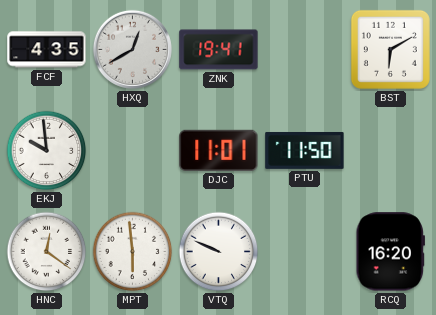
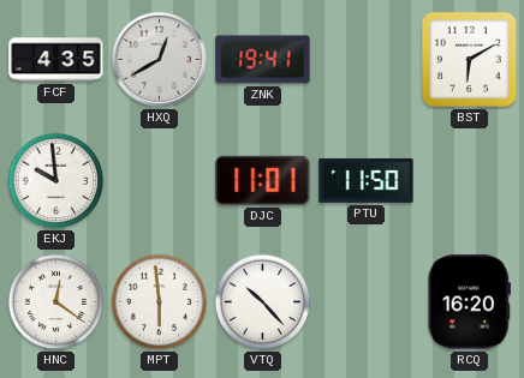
VTQ: 9:49 -> 10:23
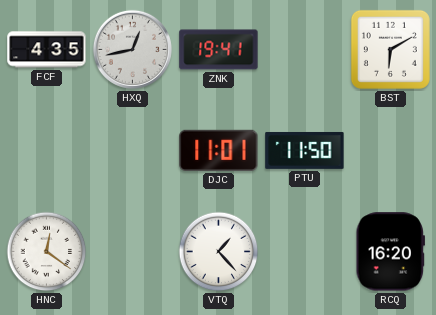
HXQ: 12:40 -> 12:43
EKJ: 9:59 -> none
MPT: 5:59 -> none
VTQ: 10:23 -> 1:23
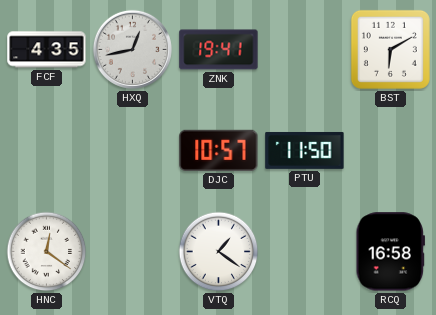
DJC: 11:01 -> 10:57
VTQ: 1:23 -> 1:21
RCQ: 16:20 -> 16:58
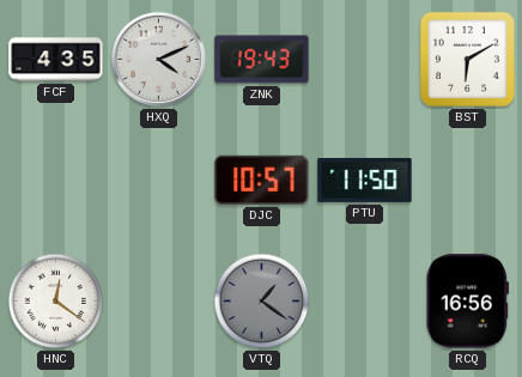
HXQ: 12:43 -> 4:11
ZNK: 19:41 -> 19:43
VTQ dial: white -> grey
RCQ: 16:58 -> 16:56
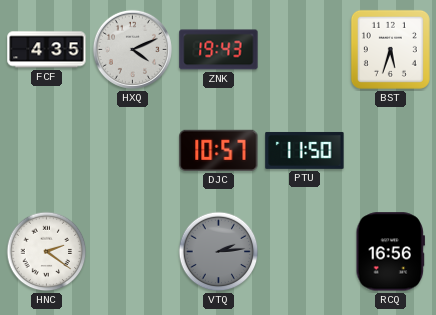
BST: 6:10 -> 5:33
HNC: 12:21 -> 2:21
VTQ: 1:21 -> 2:14
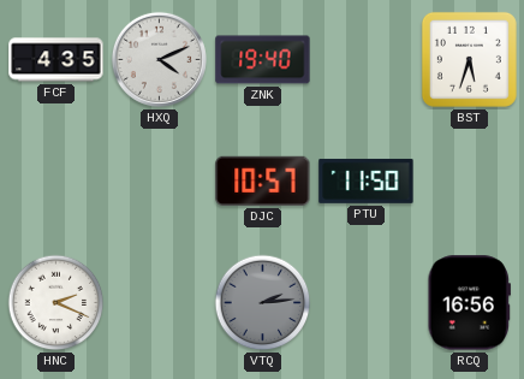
ZNK: 19:43 -> 19:40
HNC: 2:21 -> 2:19
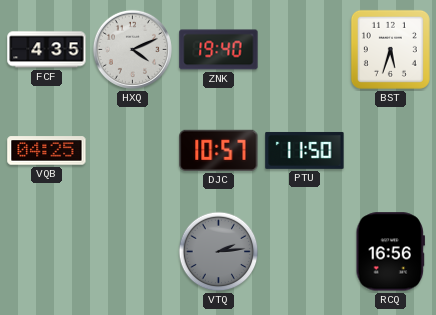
VQB: none -> 04:25
HNC: 2:19 -> none
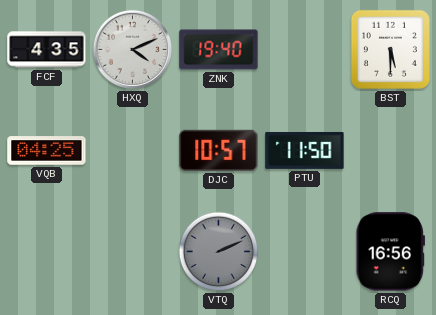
BST: 5:33 -> 5:30
VTQ: 2:14 -> 2:11
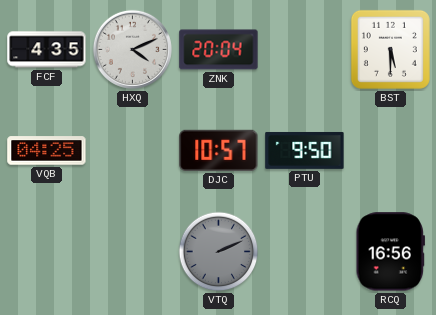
ZNK: 19:40 -> 20:04
PTU: 11:50 -> 9:50
